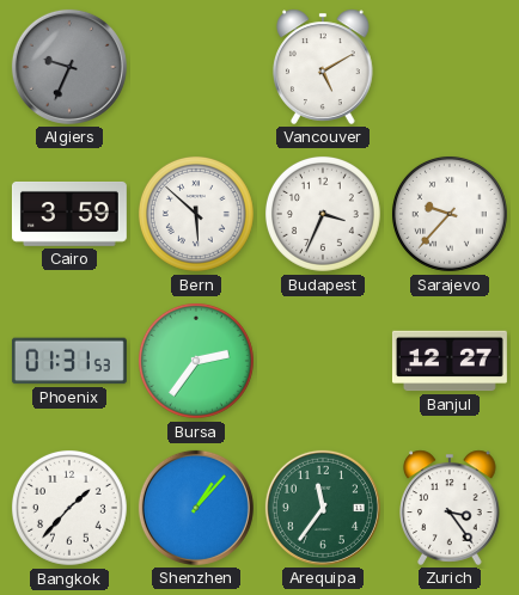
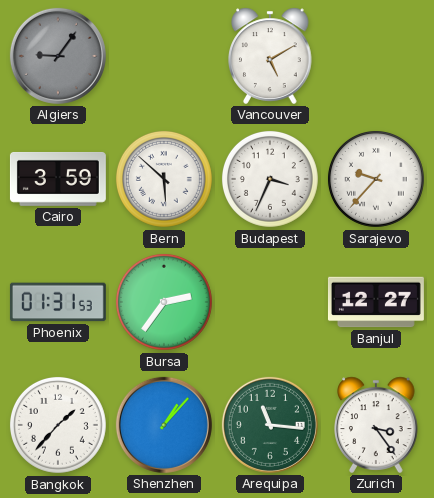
Algiers: 9:34 -> 9:06
Arequipa: 11:36 -> 11:16
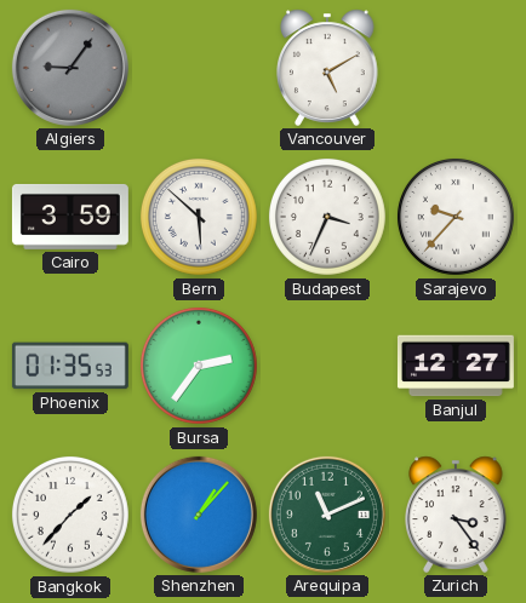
Phoenix: 01:31 -> 01:35
Arequipa: 11:16 -> 11:11
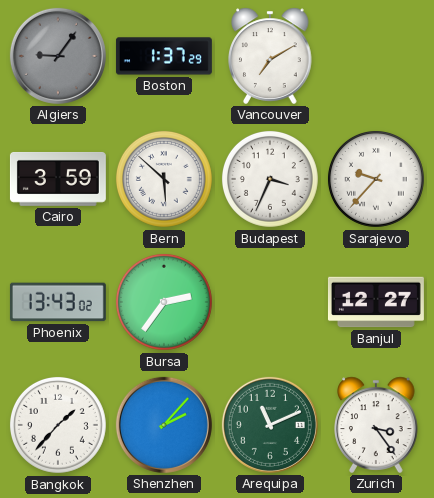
Boston: none -> 1:37
Vancouver: 5:10 -> 7:10
Phoenix: 01:35 -> 13:43
Shenzhen: 1:07 -> 2:07
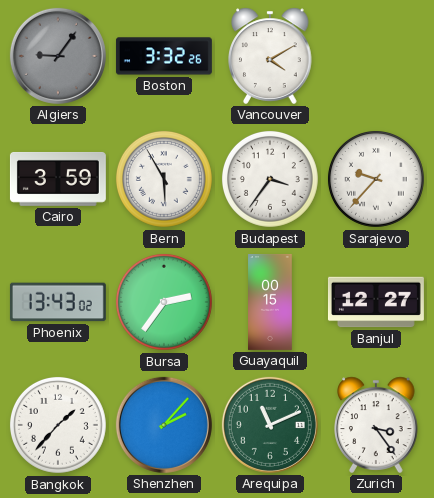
Boston: 1:37 -> 3:32
Vancouver: 7:10 -> 4:10
Bern: 5:52 -> 5:55
Budapest: 3:34 -> 3:36
Guayaquil: none -> 00:15
